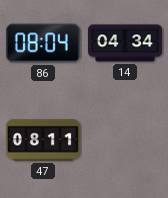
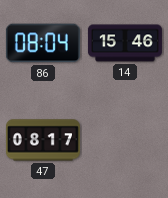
14: 04:34 -> 15:46
47: 08:11 -> 08:17
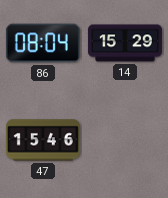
14: 15:46 -> 15:29
47: 08:17 -> 15:46
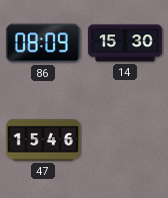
86: 08:04 -> 08:09
14: 15:29 -> 15:30
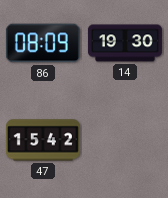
14: 15:30 -> 19:30
47: 15:46 -> 15:42
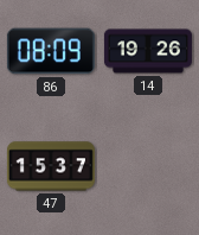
14: 19:30 -> 19:26
47: 15:42 -> 15:37
